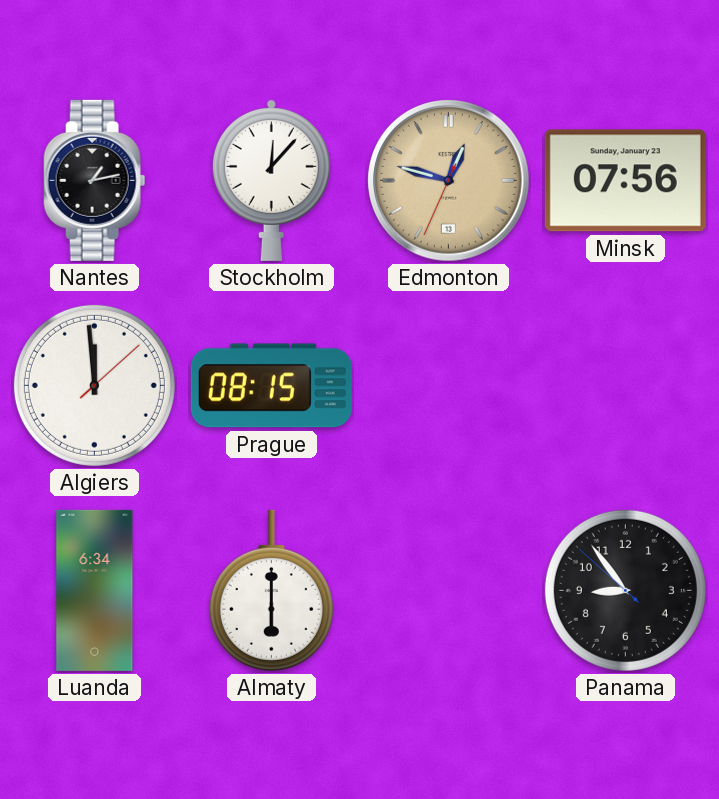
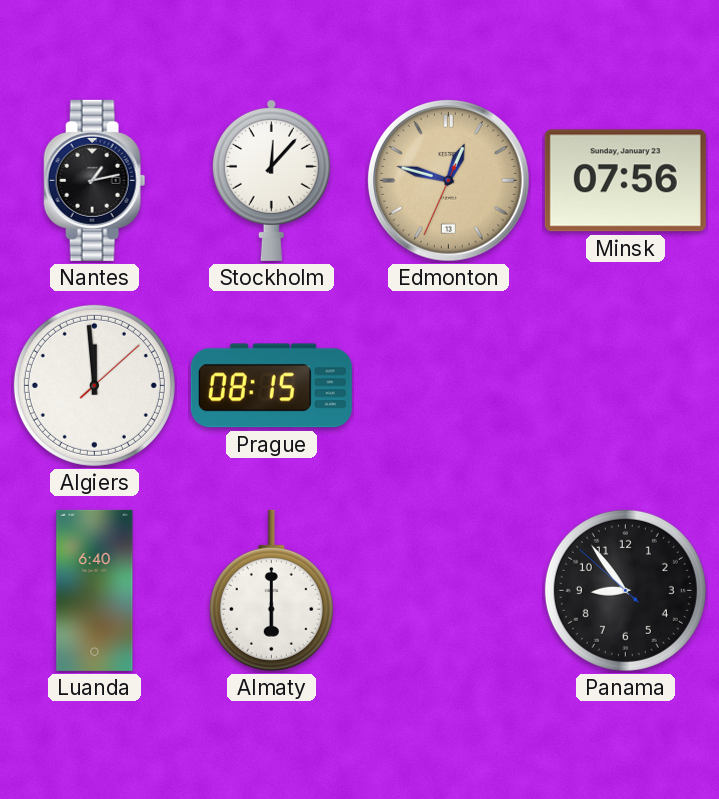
Luanda: 6:34 -> 6:40
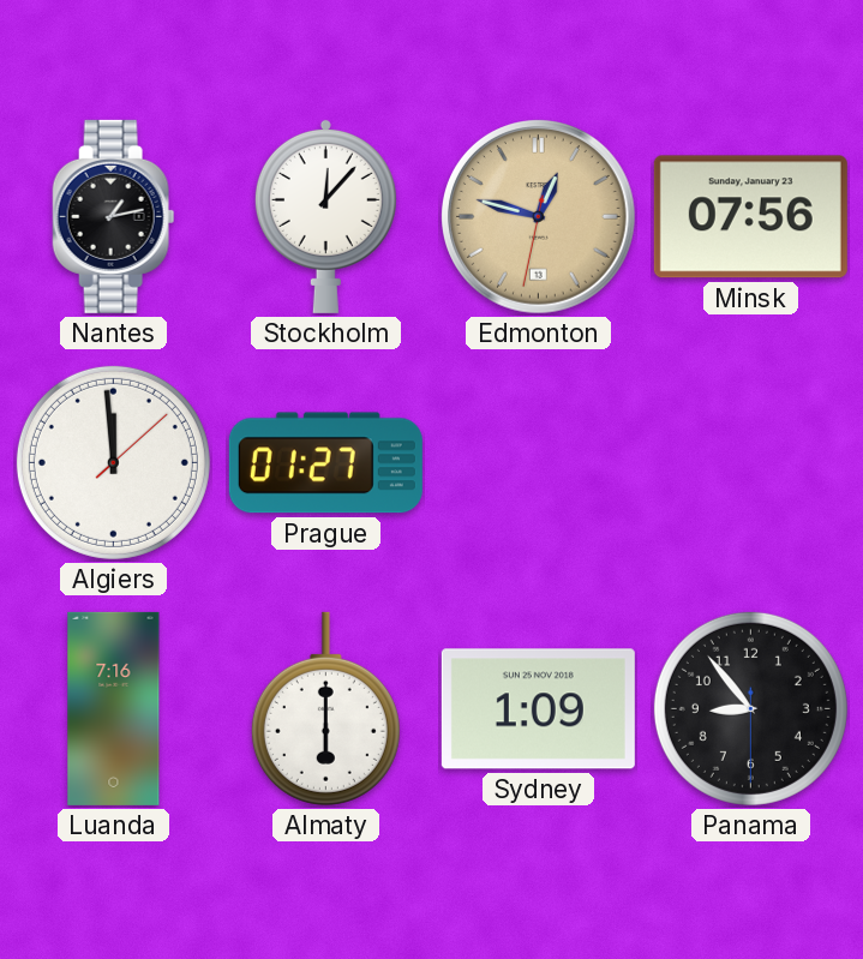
Edmonton: 12:47:34 -> 12:47:32
Prague: 08:15 -> 01:27
Luanda: 6:40 -> 7:16
Sydney: none -> 1:09
Panama: 8:53:52 -> 8:53:30
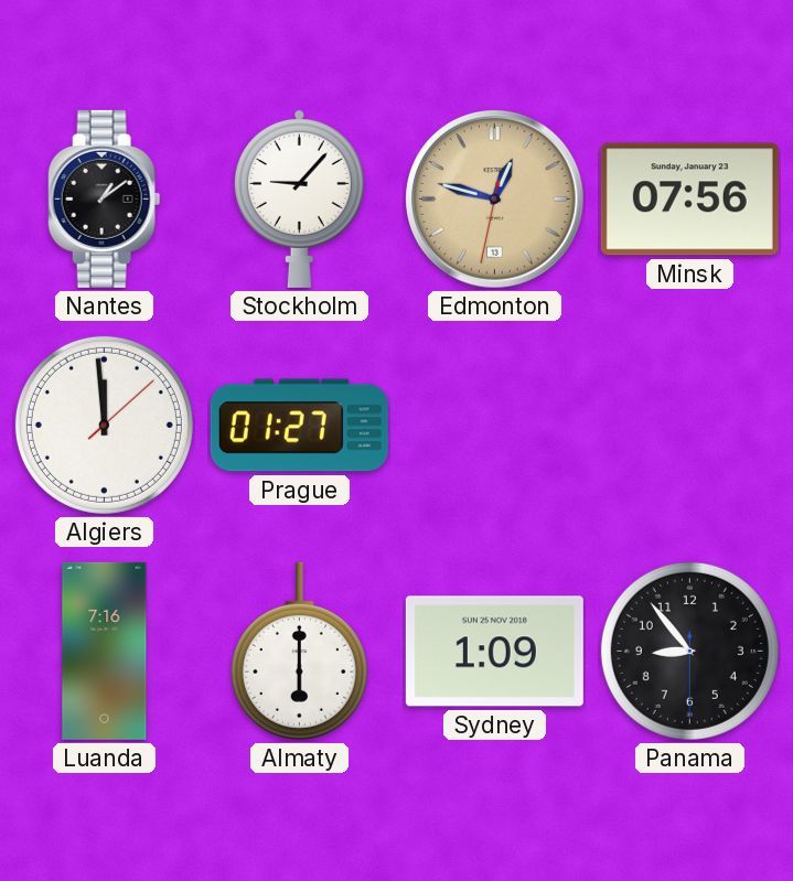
Nantes: 1:13 -> 1:09
Stockholm: 12:07 -> 9:07
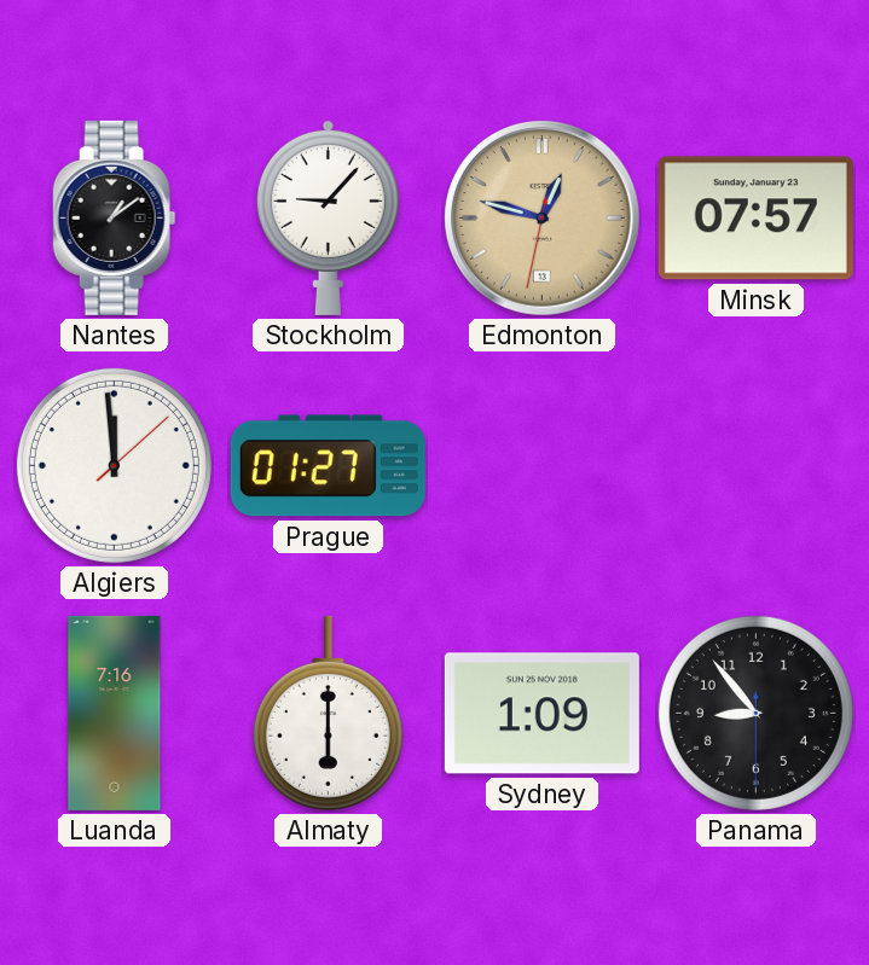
Minsk: 07:56 -> 07:57
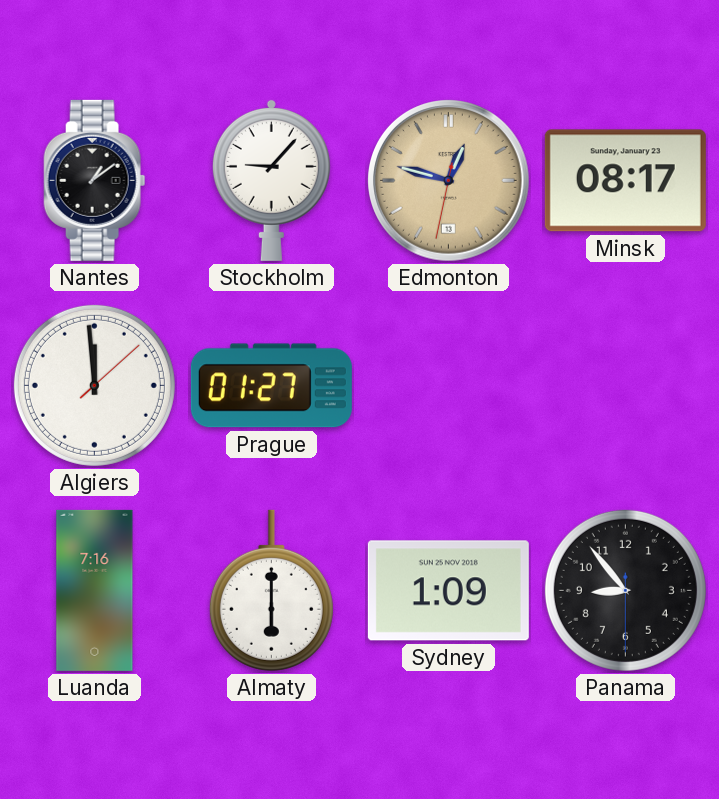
Minsk: 07:57 -> 08:17
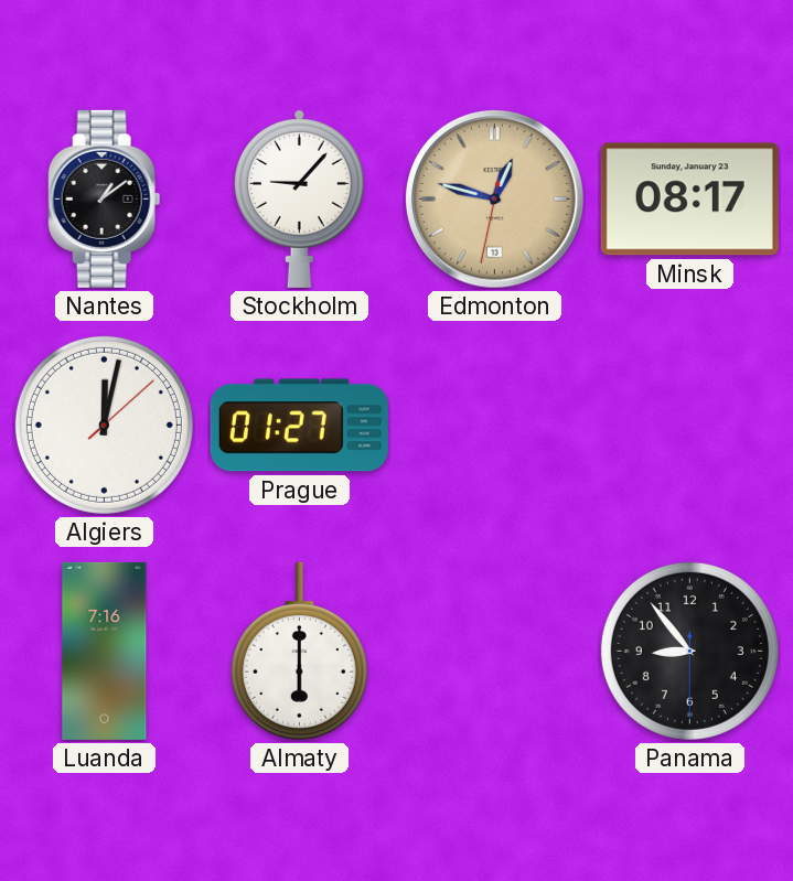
Algiers: 11:59 -> 12:02
Sydney: 1:09 -> none
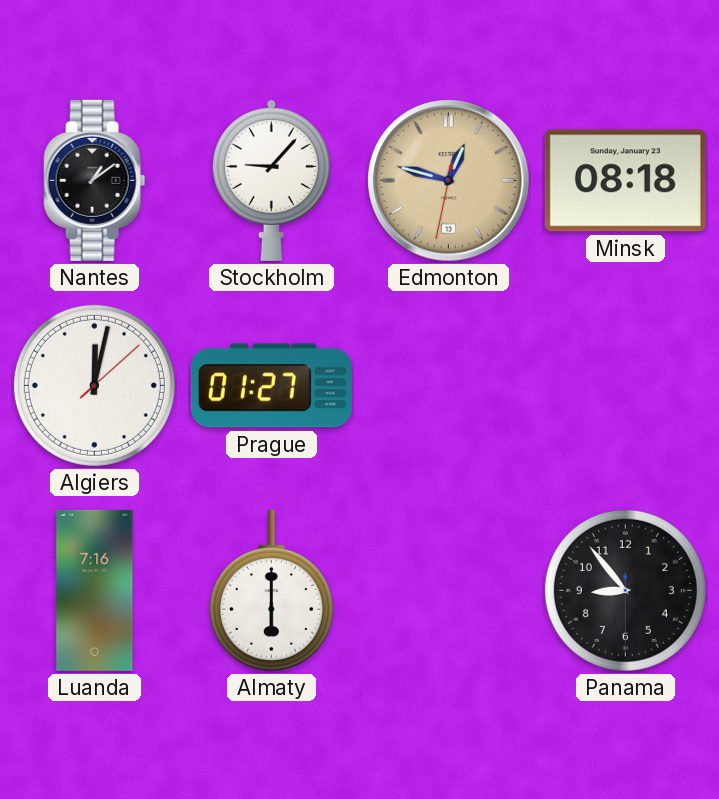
Minsk: 08:17 -> 08:18
